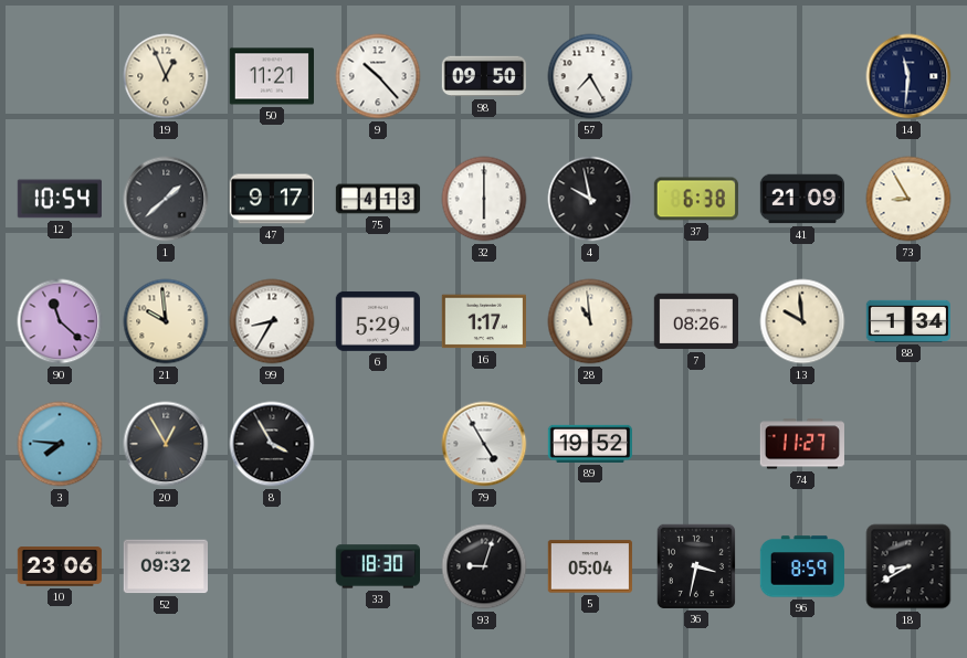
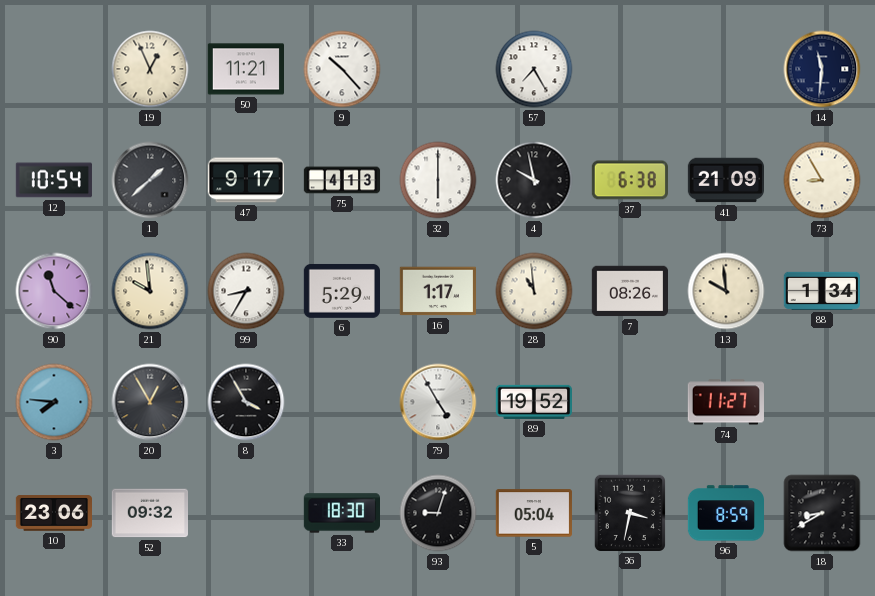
98: 09:50 -> none
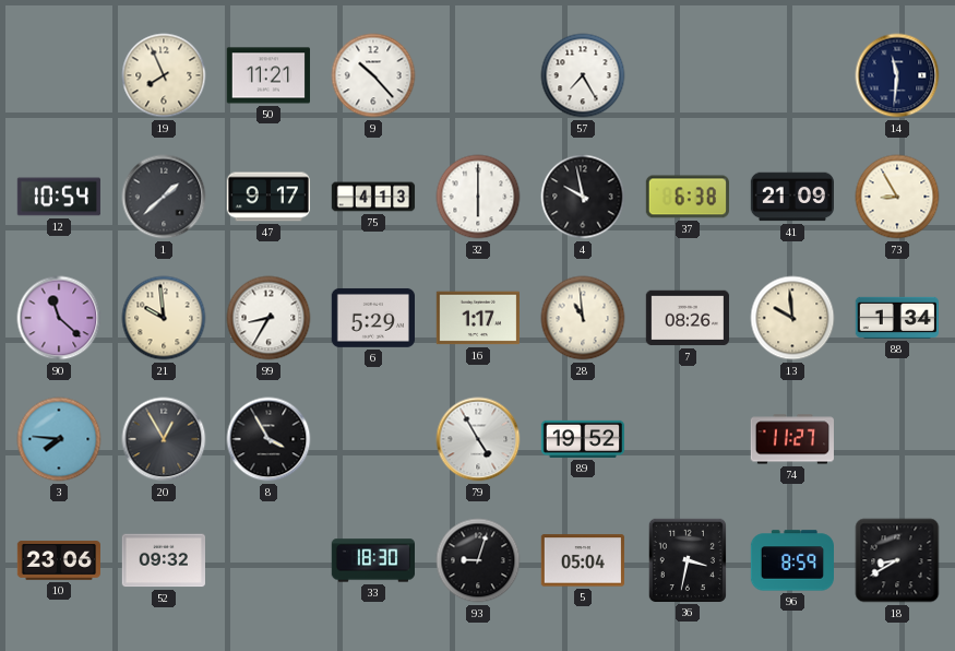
19: 12:56 -> 7:56
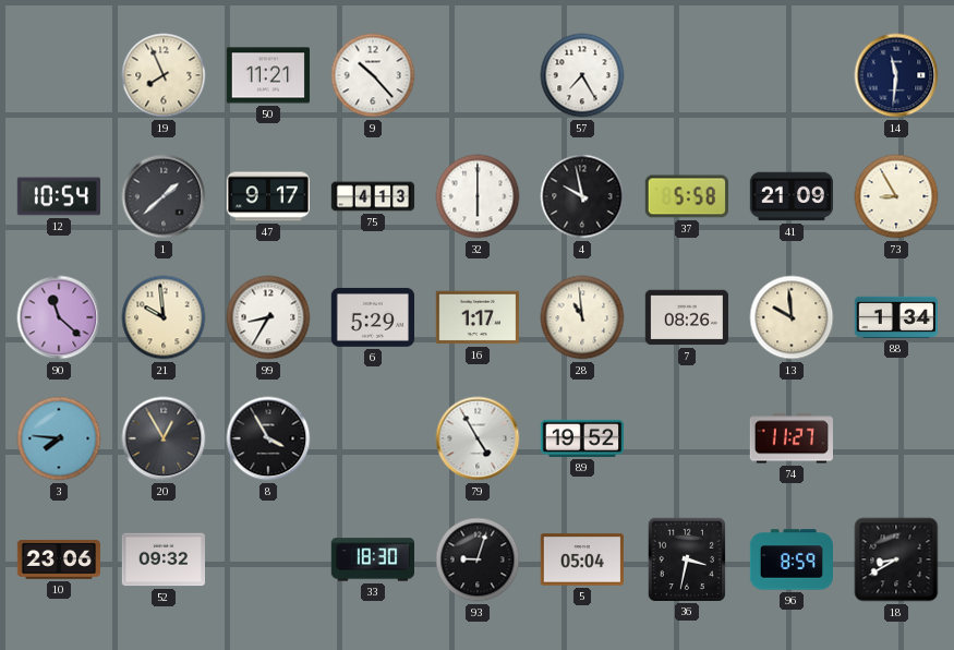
37: 6:38 -> 5:58
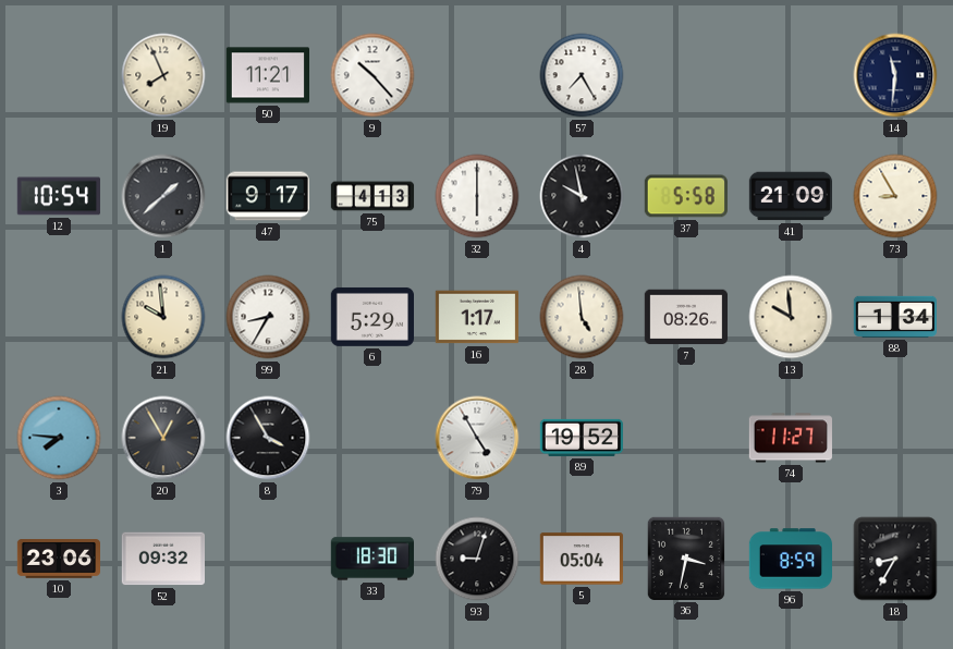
90: 11:22 -> none
28: 10:59 -> 4:59
18: 8:40 -> 8:35
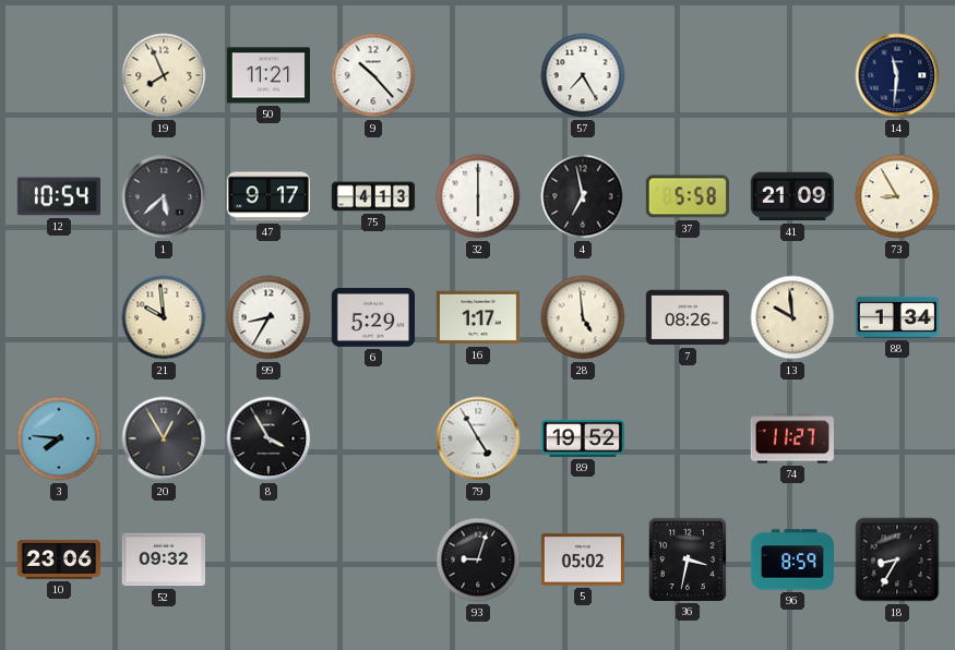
1: 1:38 -> 5:38
4: 9:58 -> 6:58
33: 18:30 -> none
5: 05:04 -> 05:02
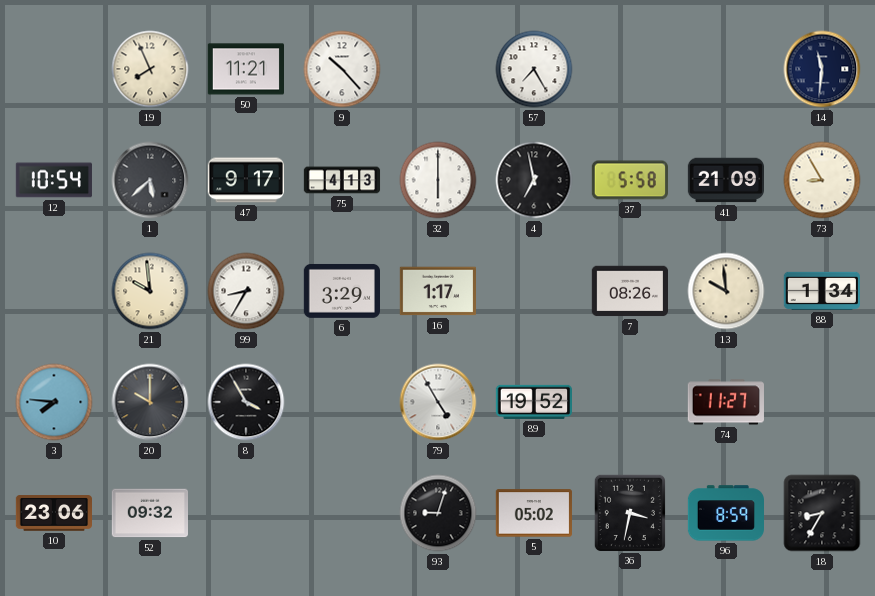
6: 5:29 -> 3:29
28: 4:59 -> none
20: 12:55 -> 10:00
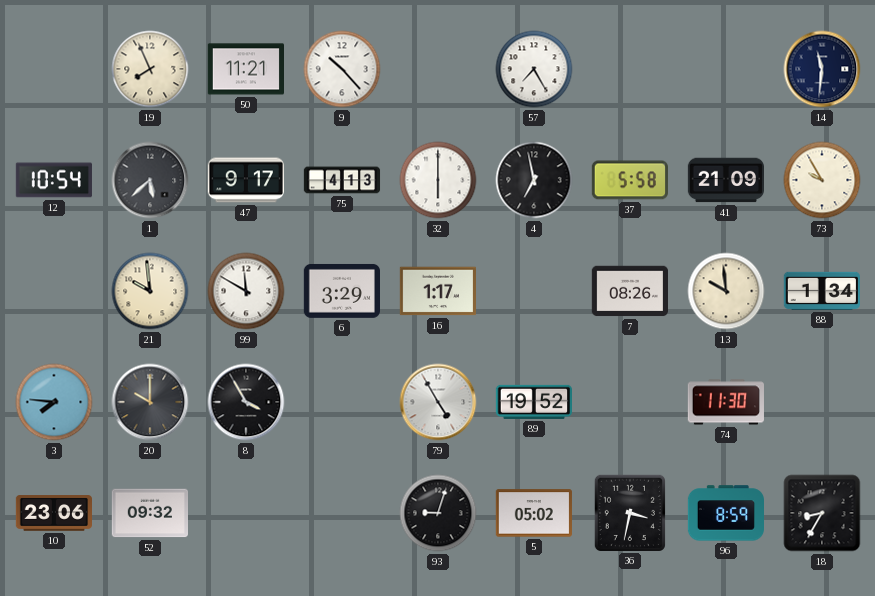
73: 8:55 -> 9:55
99: 8:35 -> 11:50
74: 11:27 -> 11:30
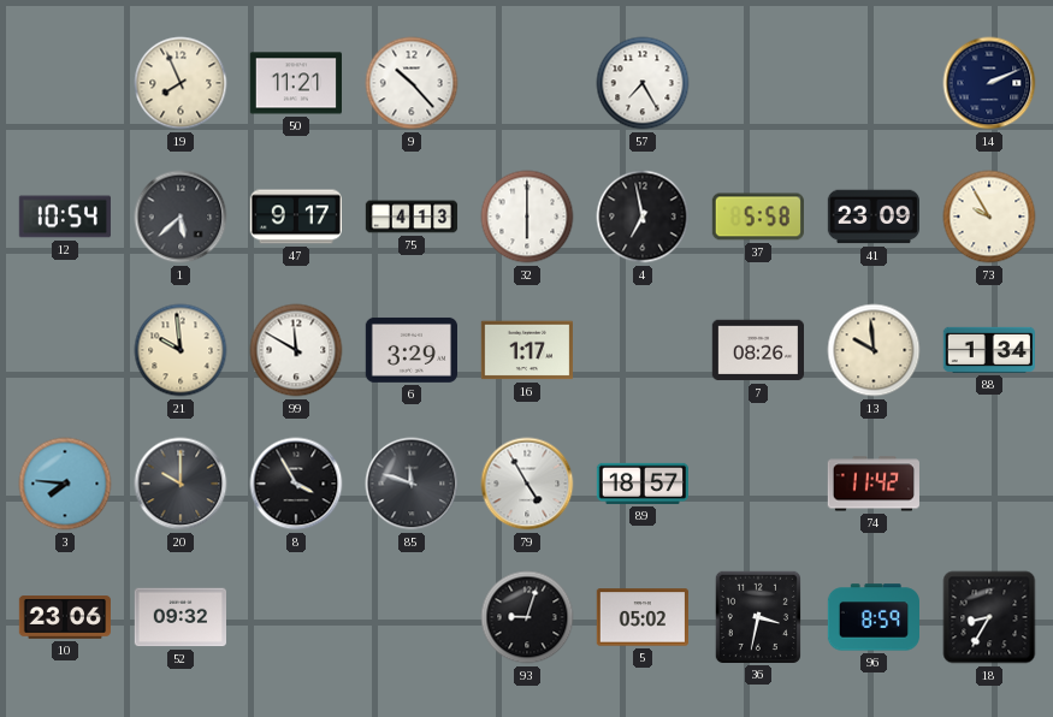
14: 11:31 -> 2:11
41: 21:09 -> 23:09
85: none -> 11:48
89: 19:52 -> 18:57
74: 11:30 -> 11:42
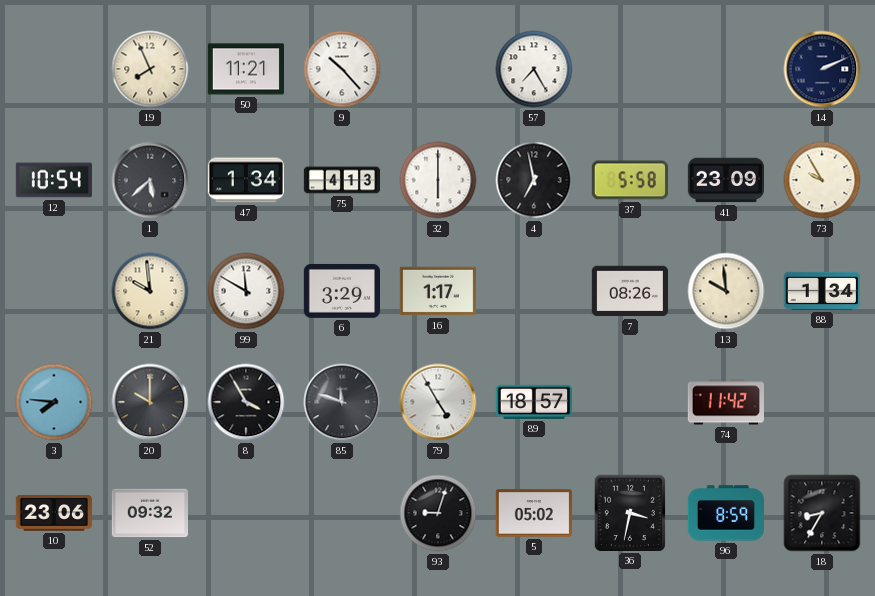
47: 9:17 -> 1:34
